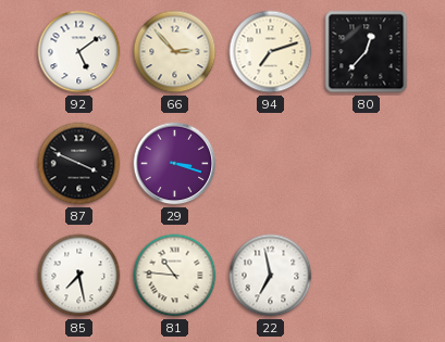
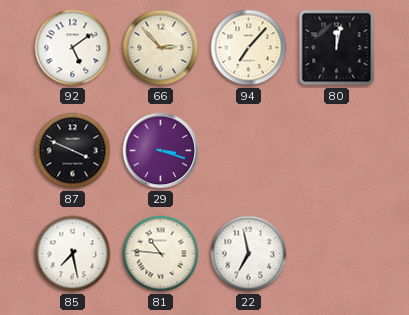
94: 7:12 -> 7:07
80: 12:37 -> 12:02
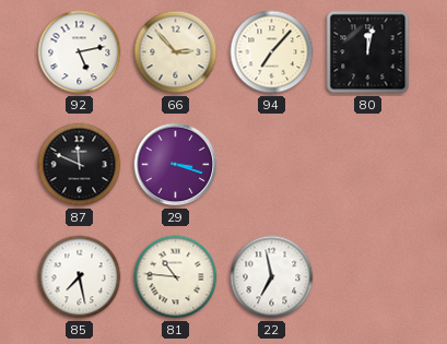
92: 5:09 -> 5:13
87: 3:49 -> 11:49
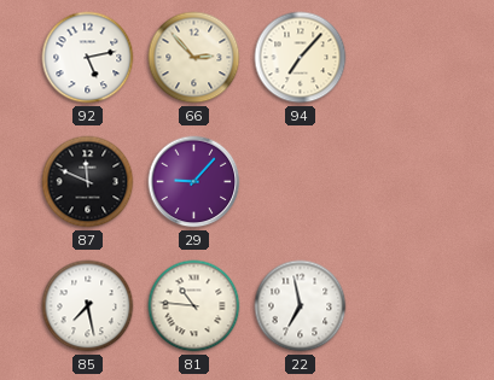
80: 12:02 -> none
29: 3:18 -> 9:07
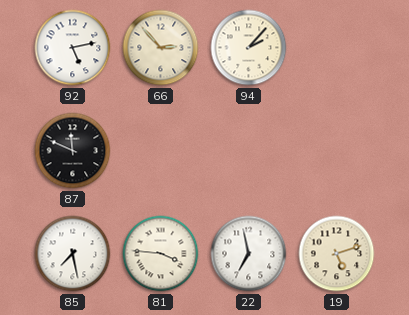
94: 7:07 -> 2:07
29: 9:07 -> none
81: 10:46 -> 3:46
19: none -> 5:12
